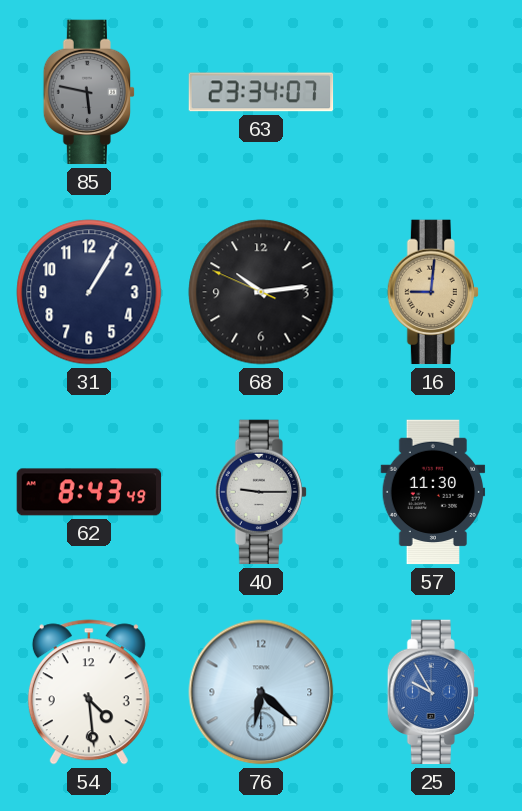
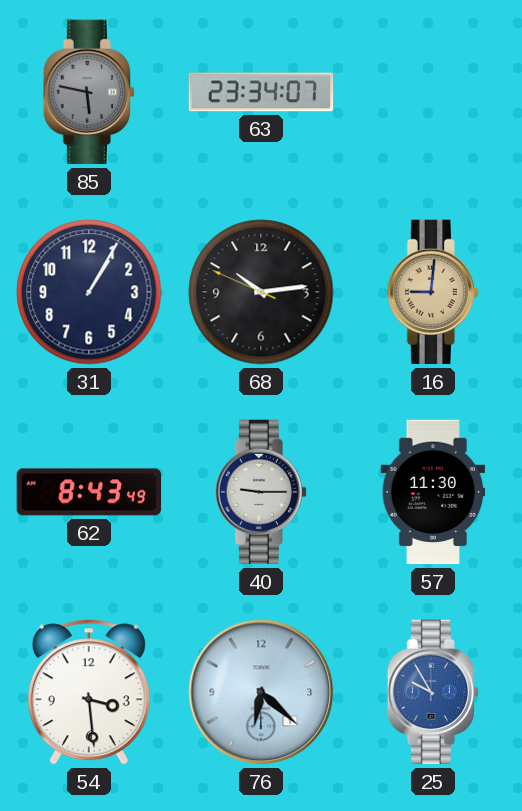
54: 4:29 -> 3:29
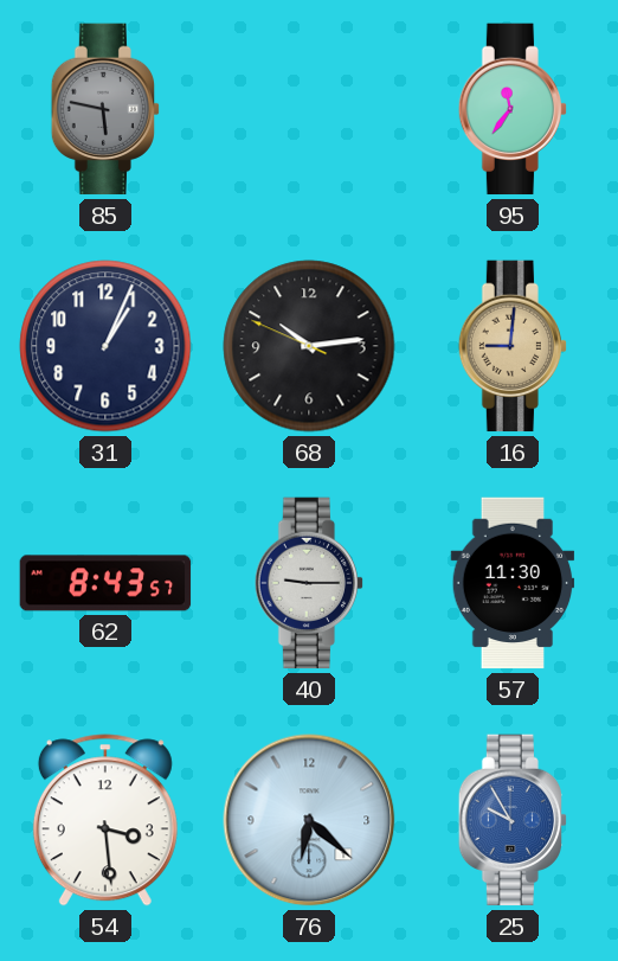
63: 23:34 -> none
95: none -> 11:36
31: 1:05 -> 1:04
62: 8:43:49 -> 8:43:57
